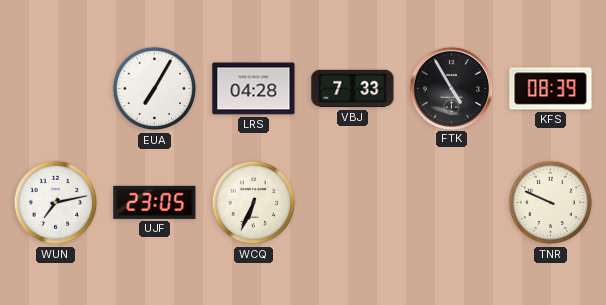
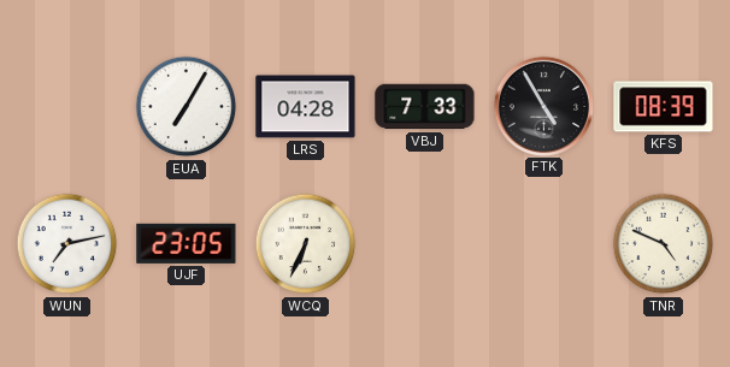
TNR: 9:49 -> 4:49
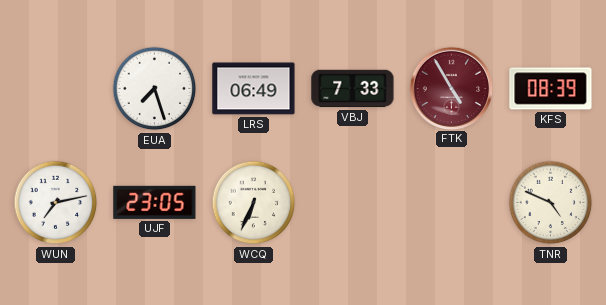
EUA: 7:05 -> 7:27
LRS: 04:28 -> 06:49
FTK dial: black -> burgundy
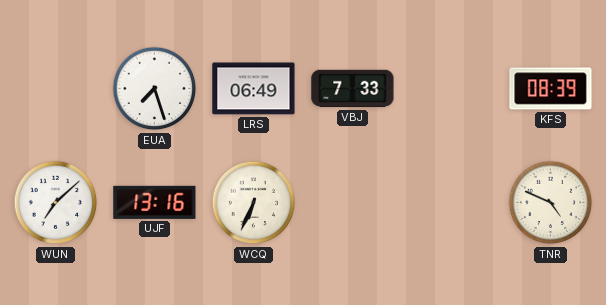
FTK: 4:55 -> none
WUN: 7:13 -> 7:08
UJF: 23:05 -> 13:16
